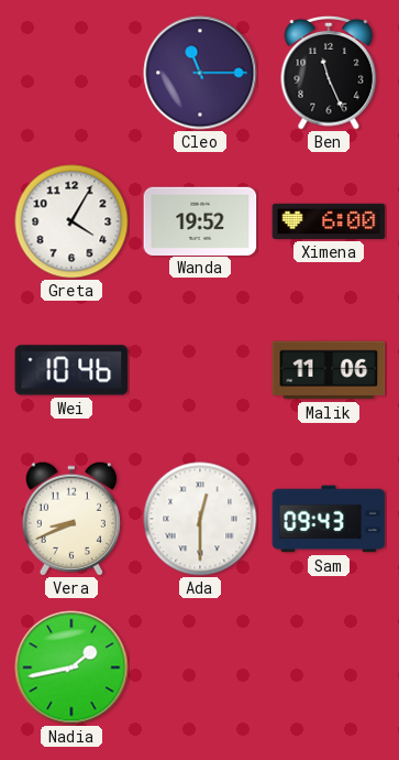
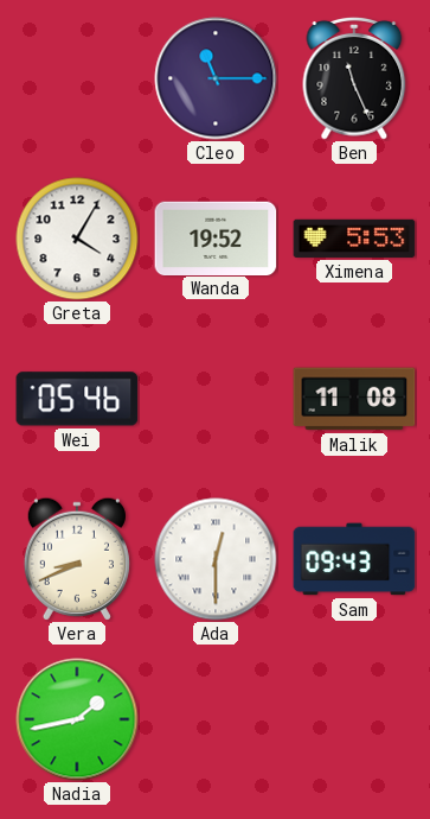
Ximena: 6:00 -> 5:53
Wei: 10:46 -> 05:46
Malik: 11:06 -> 11:08
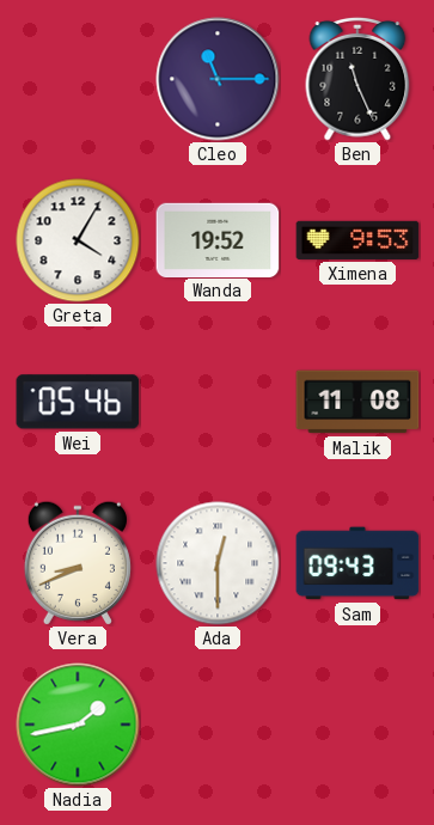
Ximena: 5:53 -> 9:53
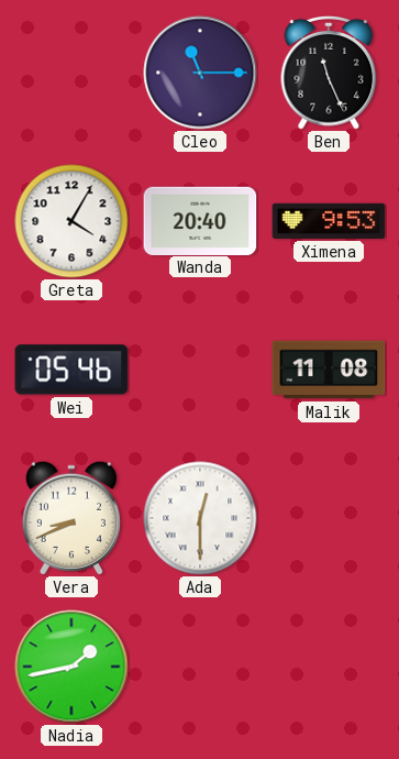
Wanda: 19:52 -> 20:40
Sam: 09:43 -> none
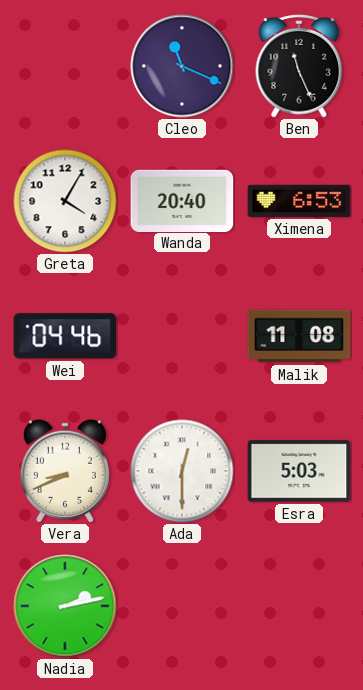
Cleo: 11:15 -> 11:19
Ximena: 9:53 -> 6:53
Wei: 05:46 -> 04:46
Esra: none -> 5:03
Nadia: 1:43 -> 2:13
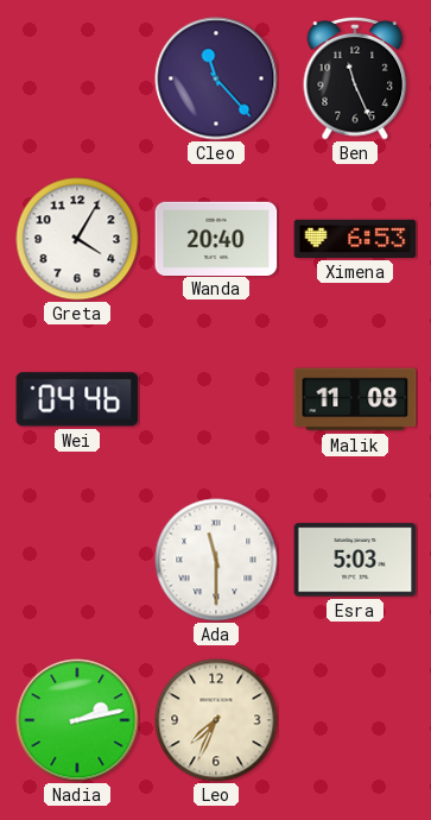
Cleo: 11:19 -> 11:23
Vera: 8:41 -> none
Ada: 12:30 -> 11:30
Leo: none -> 7:34
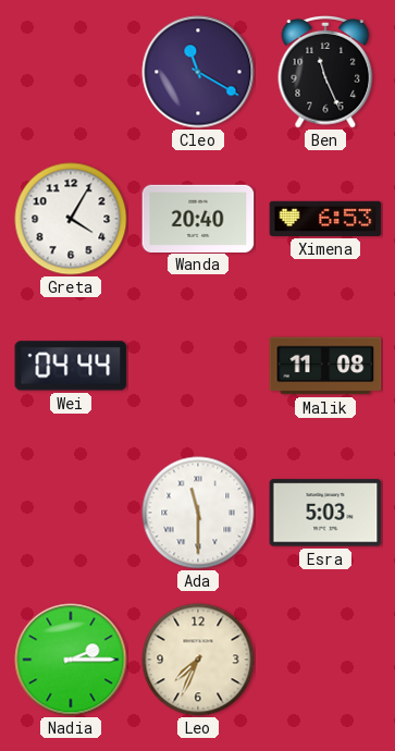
Cleo: 11:23 -> 11:20
Wei: 04:46 -> 04:44
Nadia: 2:13 -> 2:15
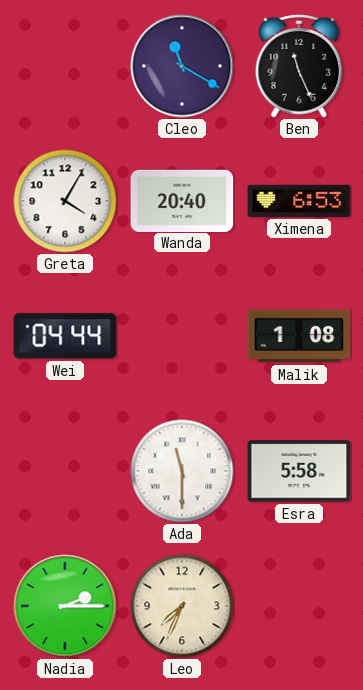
Malik: 11:08 -> 1:08
Esra: 5:03 -> 5:58
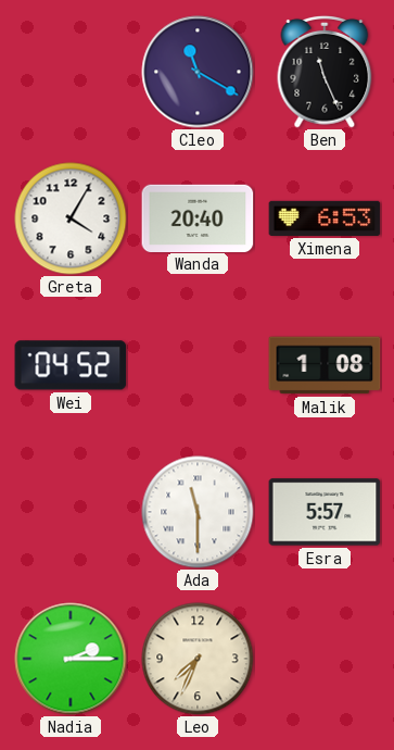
Wei: 04:44 -> 04:52
Esra: 5:58 -> 5:57
